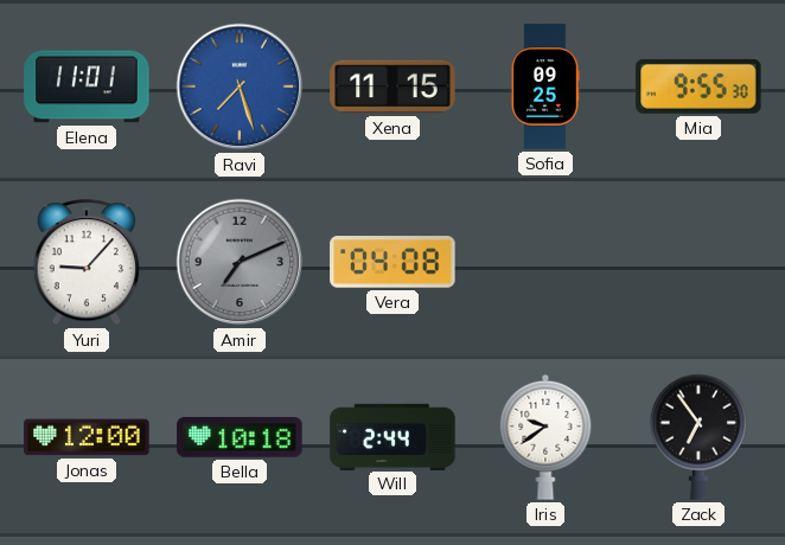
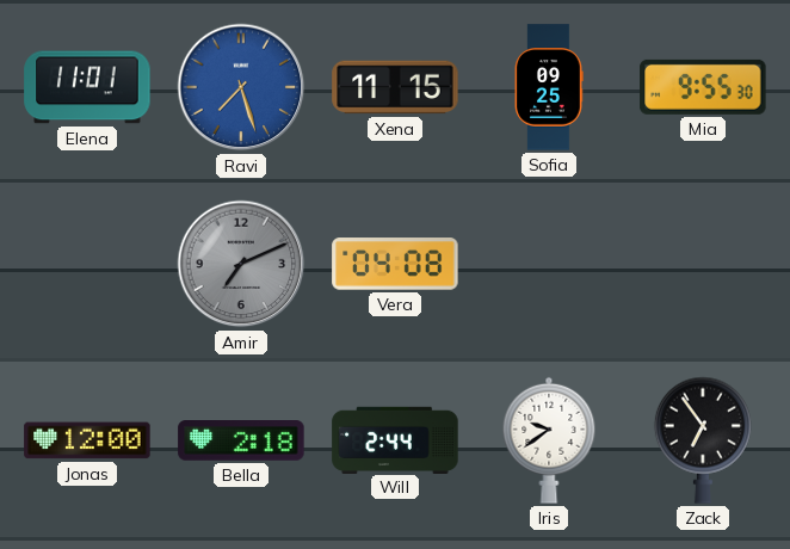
Yuri: 9:07 -> none
Bella: 10:18 -> 2:18
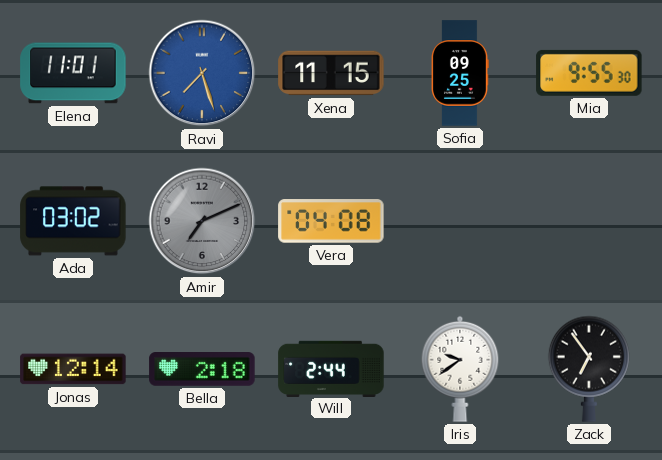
Ada: none -> 03:02
Jonas: 12:00 -> 12:14
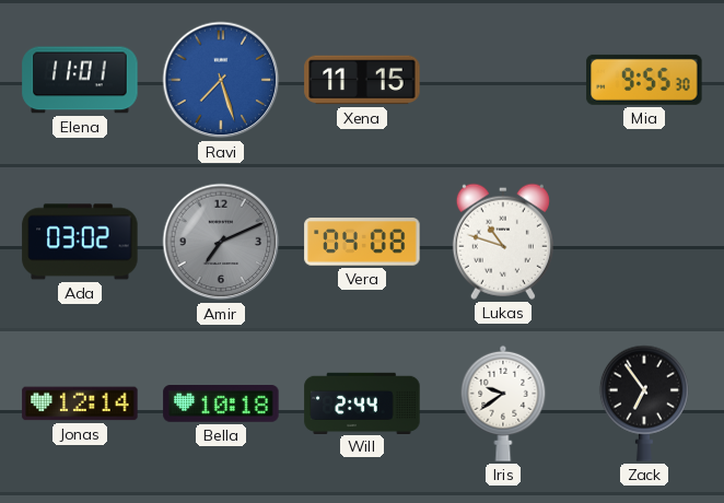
Sofia: 09:25 -> none
Lukas: none -> 10:48
Bella: 2:18 -> 10:18
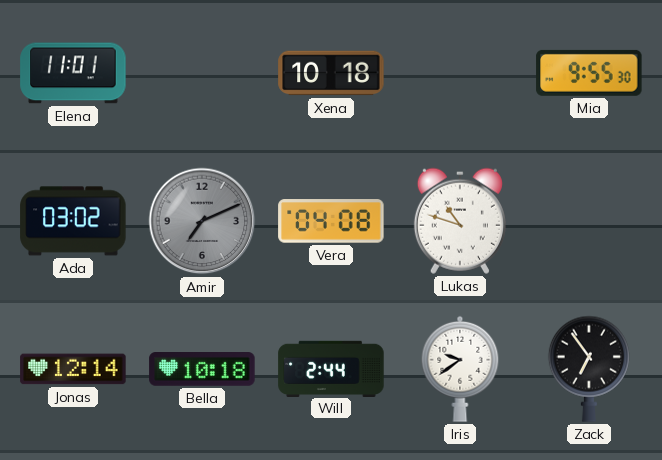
Ravi: 7:27 -> none
Xena: 11:15 -> 10:18
